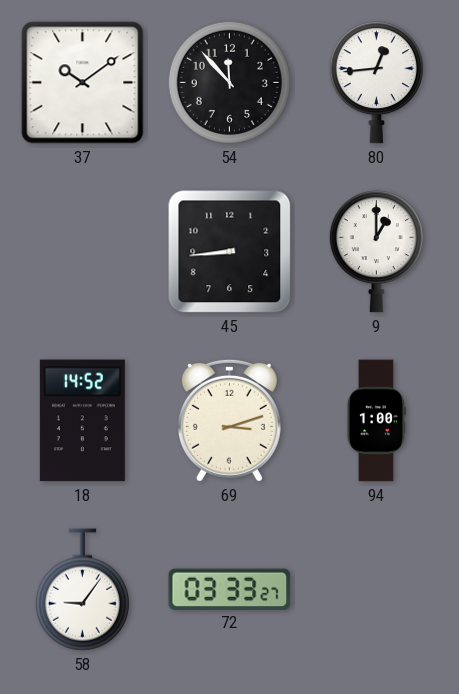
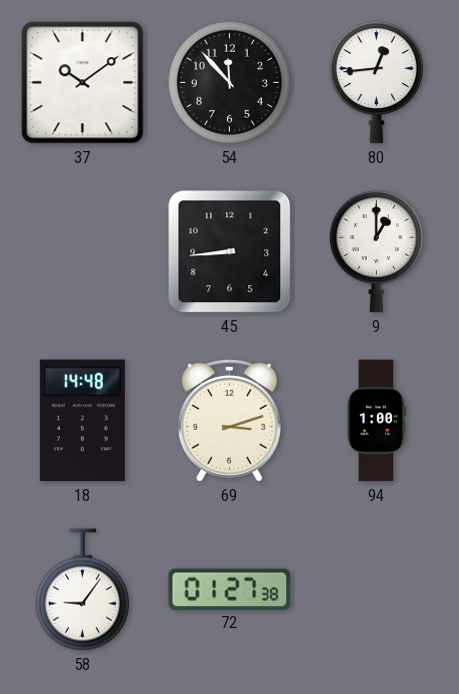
18: 14:52 -> 14:48
72: 03:33 -> 01:27
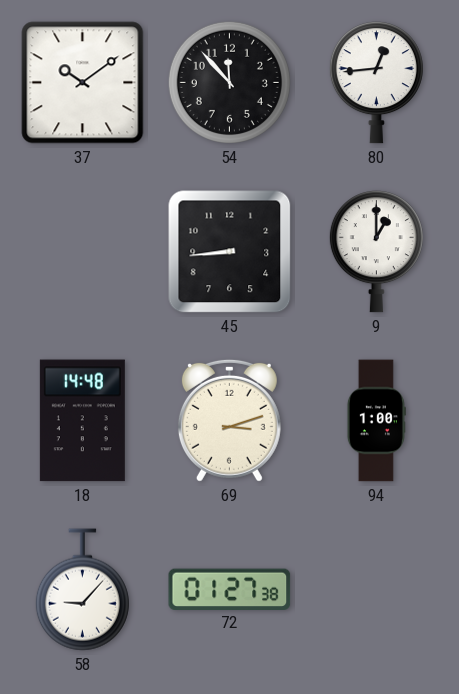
58: 9:06 -> 9:07
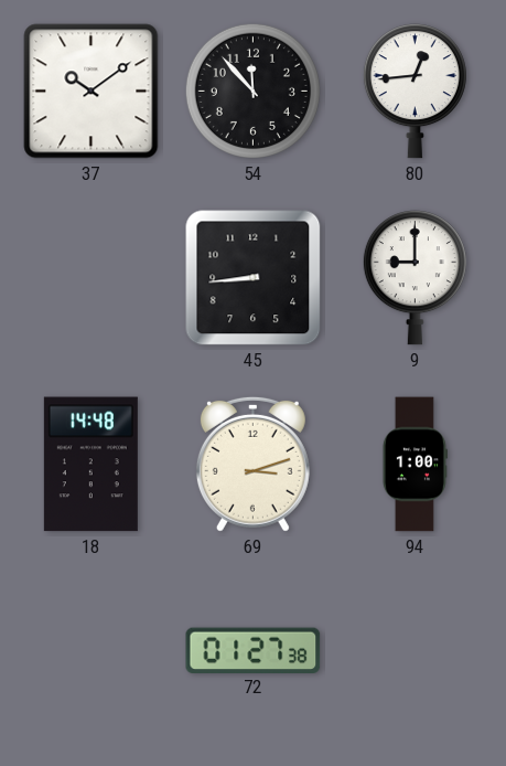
9: 1:00 -> 9:00
58: 9:07 -> none
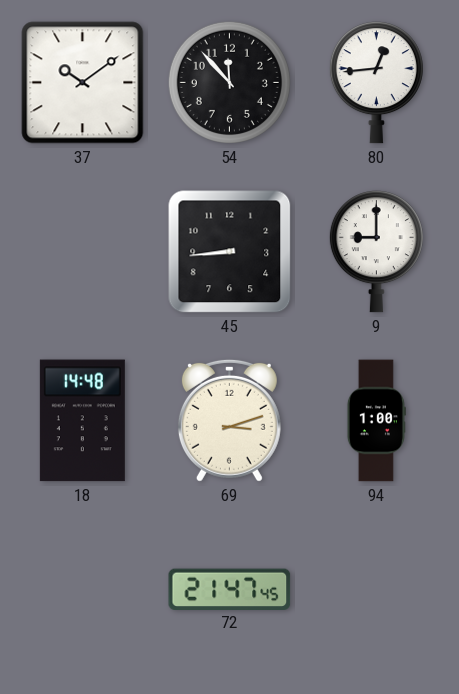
72: 01:27 -> 21:47
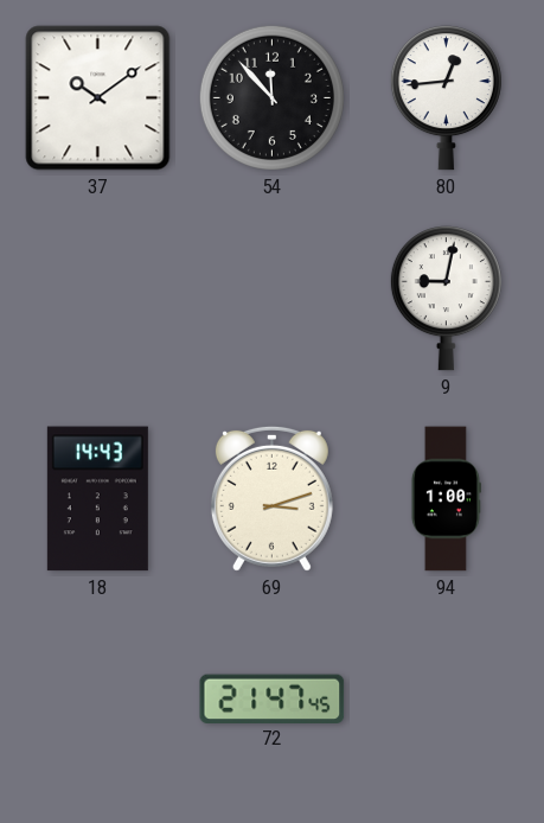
45: 8:44 -> none
9: 9:00 -> 9:02
18: 14:48 -> 14:43
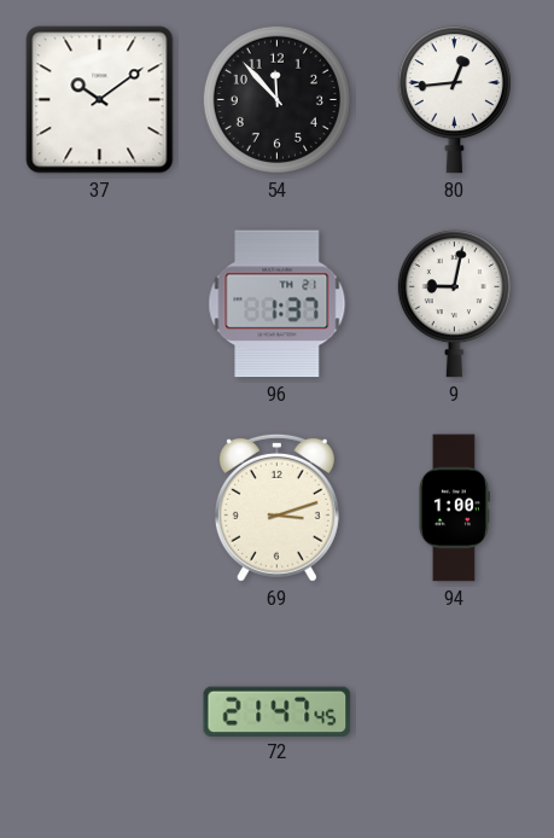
96: none -> 1:37
18: 14:43 -> none
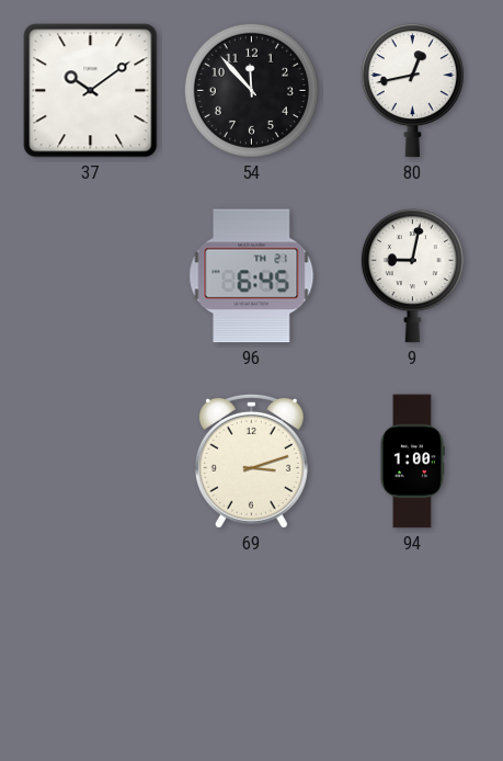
80: 12:44 -> 12:43
96: 1:37 -> 6:45
72: 21:47 -> none
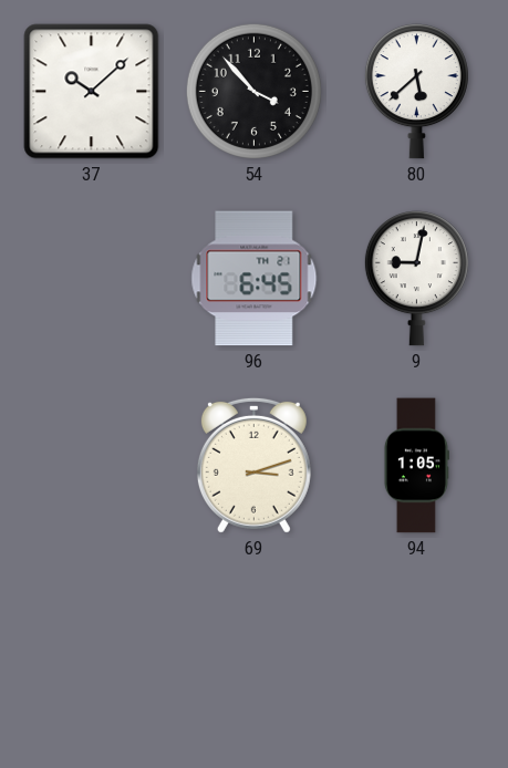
37: 10:09 -> 10:08
54: 11:53 -> 3:53
80: 12:43 -> 5:38
94: 1:00 -> 1:05
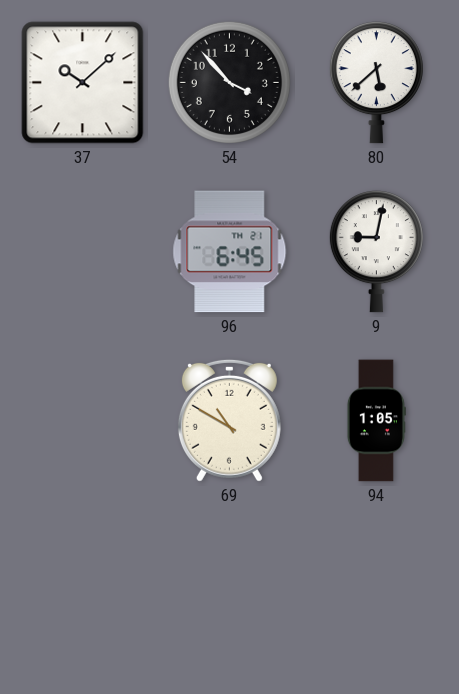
69: 3:12 -> 10:50
